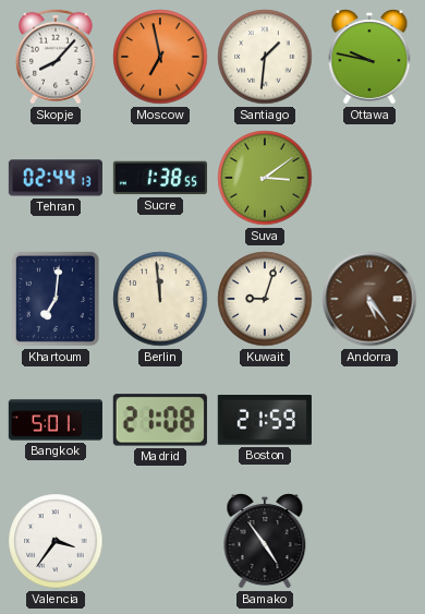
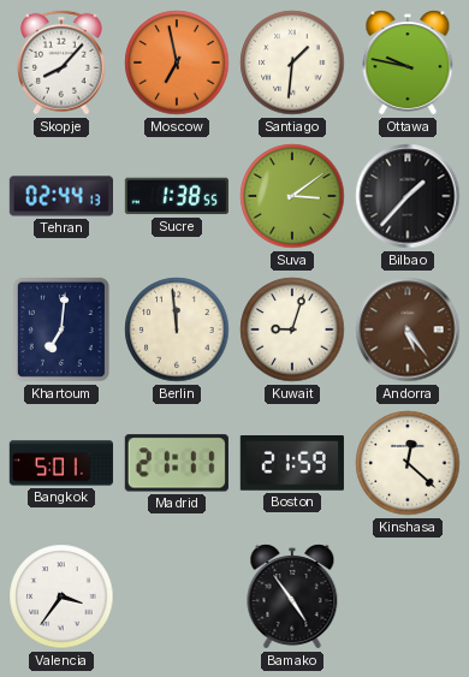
Bilbao: none -> 1:37
Madrid: 21:08 -> 21:11
Kinshasa: none -> 12:22
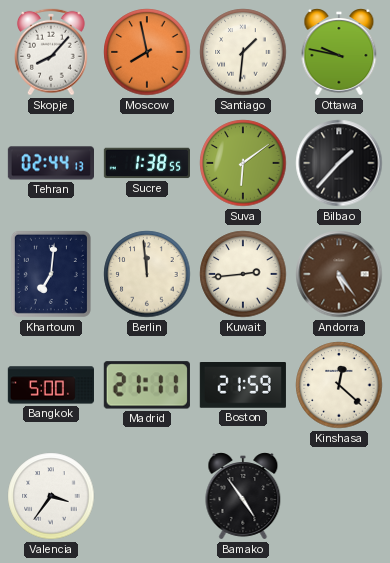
Moscow: 6:58 -> 7:58
Suva: 3:09 -> 6:09
Kuwait: 9:03 -> 2:44
Bangkok: 5:01 -> 5:00
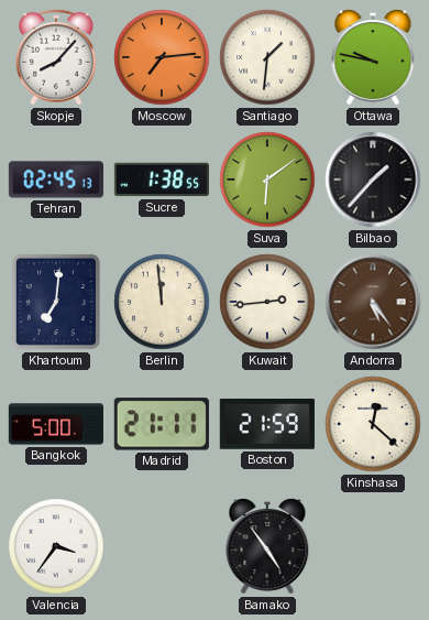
Moscow: 7:58 -> 7:14
Tehran: 02:44 -> 02:45
